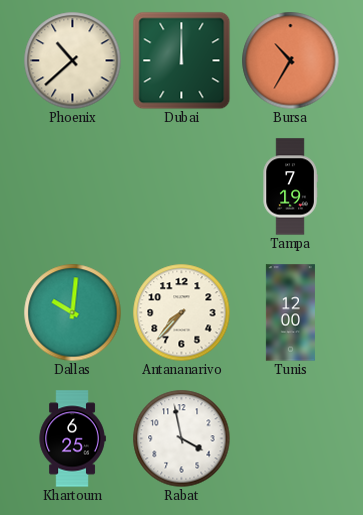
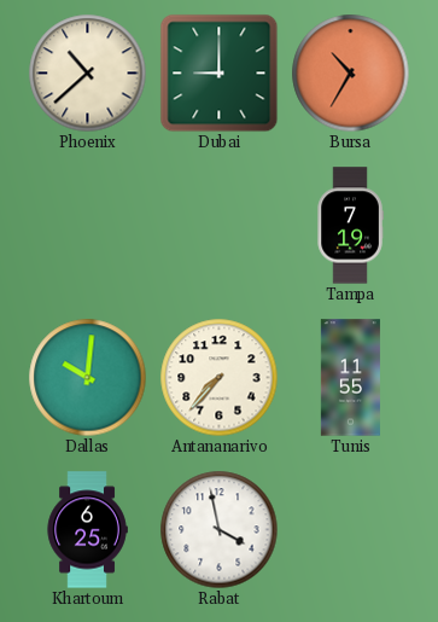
Dubai: 12:00 -> 9:00
Tunis: 12:00 -> 11:55
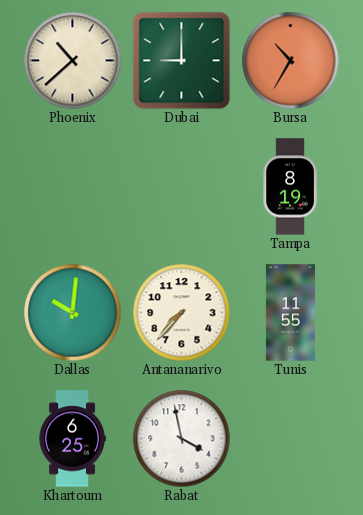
Tampa: 7:19 -> 8:19
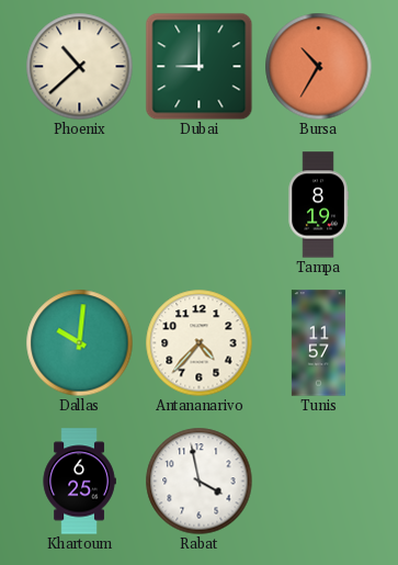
Antananarivo: 7:37 -> 4:37
Tunis: 11:55 -> 11:57
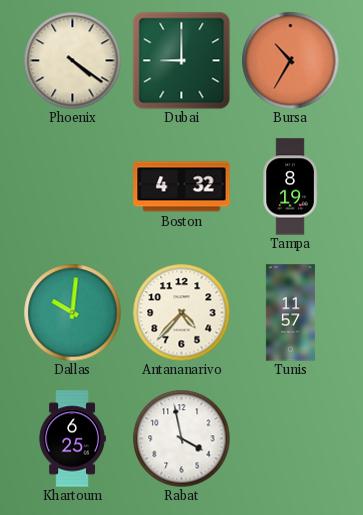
Phoenix: 10:38 -> 4:21
Boston: none -> 4:32
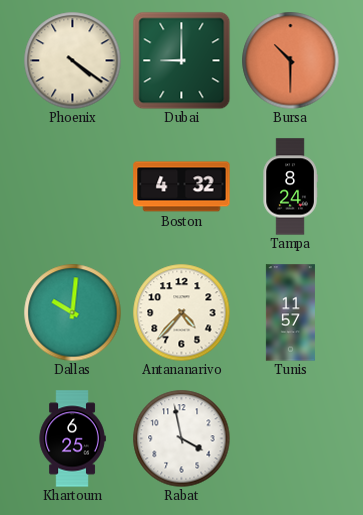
Bursa: 10:35 -> 10:30
Tampa: 8:19 -> 8:24
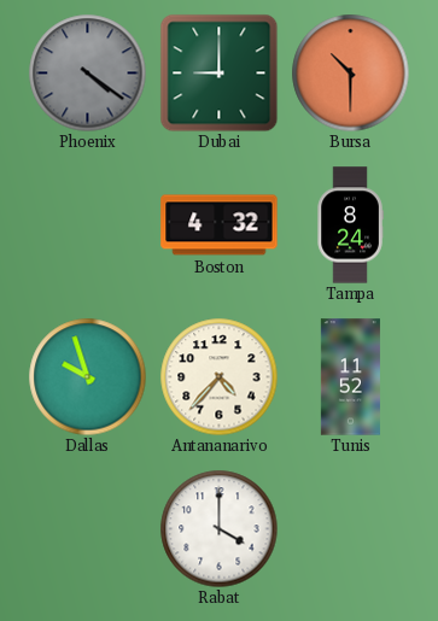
Phoenix dial: cream -> grey
Dallas: 10:01 -> 9:57
Tunis: 11:57 -> 11:52
Khartoum: 6:25 -> none
Rabat: 3:58 -> 4:00
